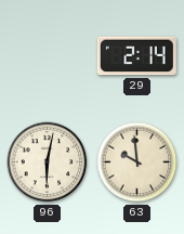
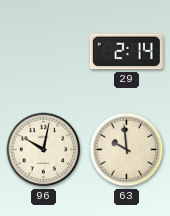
96: 6:02 -> 10:02
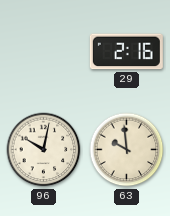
29: 2:14 -> 2:16
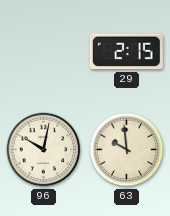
29: 2:16 -> 2:15
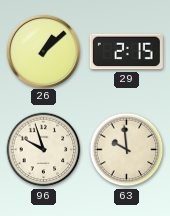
26: none -> 1:08
96: 10:02 -> 9:57
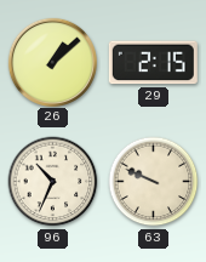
96: 9:57 -> 10:34
63: 9:59 -> 9:49
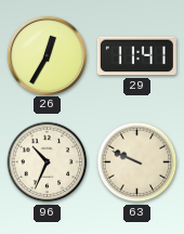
26: 1:08 -> 12:35
29: 2:15 -> 11:41
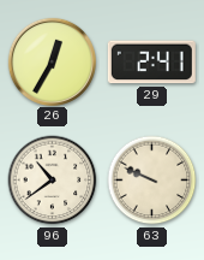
29: 11:41 -> 2:41
96: 10:34 -> 10:39
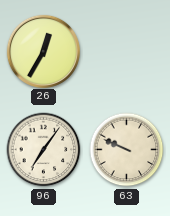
29: 2:41 -> none
96: 10:39 -> 7:06
